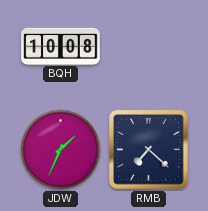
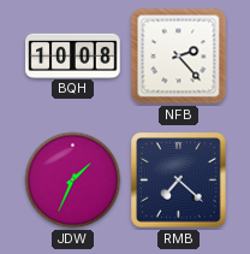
NFB: none -> 2:23
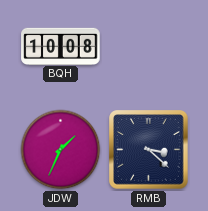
NFB: 2:23 -> none
RMB: 7:22 -> 3:22
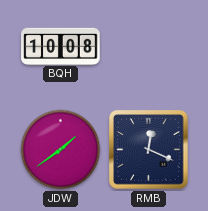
JDW: 1:34 -> 1:39
RMB: 3:22 -> 12:19
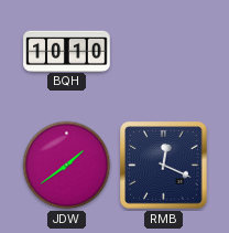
BQH: 10:08 -> 10:10
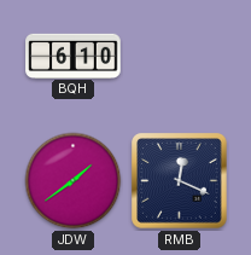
BQH: 10:10 -> 6:10
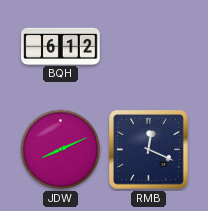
BQH: 6:10 -> 6:12
JDW: 1:39 -> 8:11
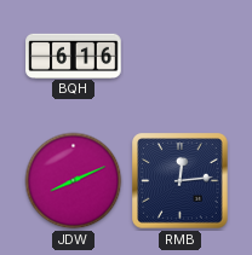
BQH: 6:12 -> 6:16
RMB: 12:19 -> 12:14
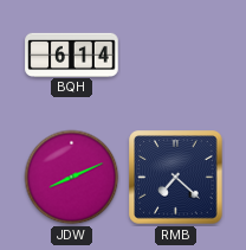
BQH: 6:16 -> 6:14
RMB: 12:14 -> 7:22
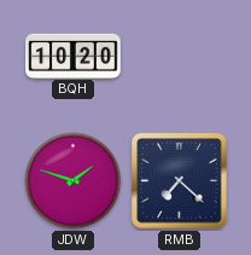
BQH: 6:14 -> 10:20
JDW: 8:11 -> 1:48
